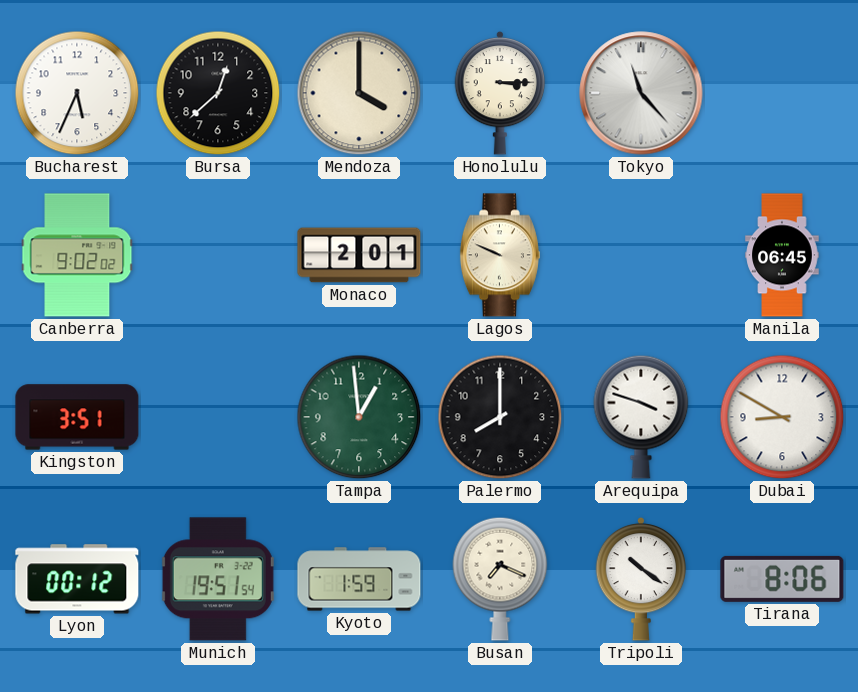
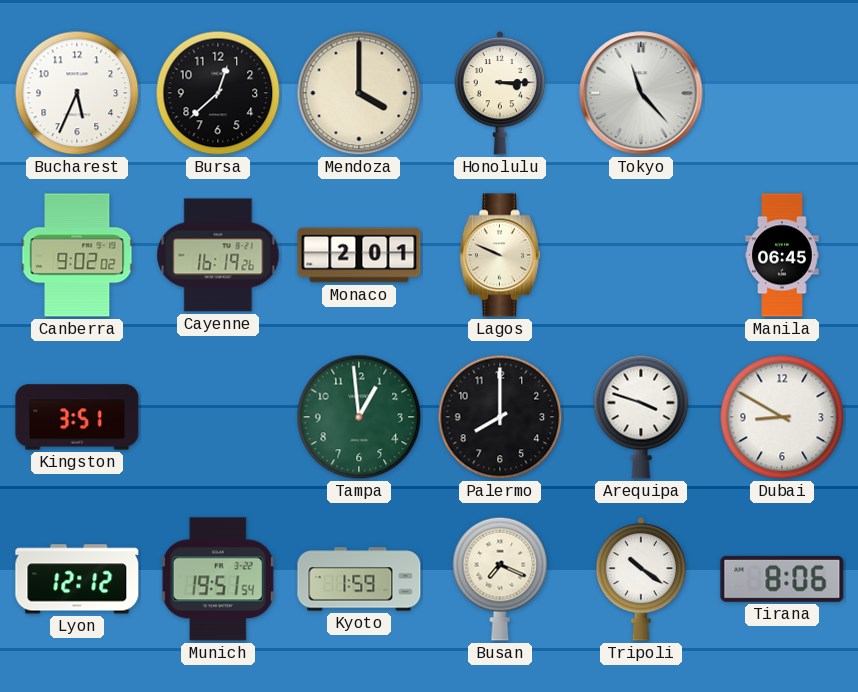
Cayenne: none -> 16:19
Lyon: 00:12 -> 12:12
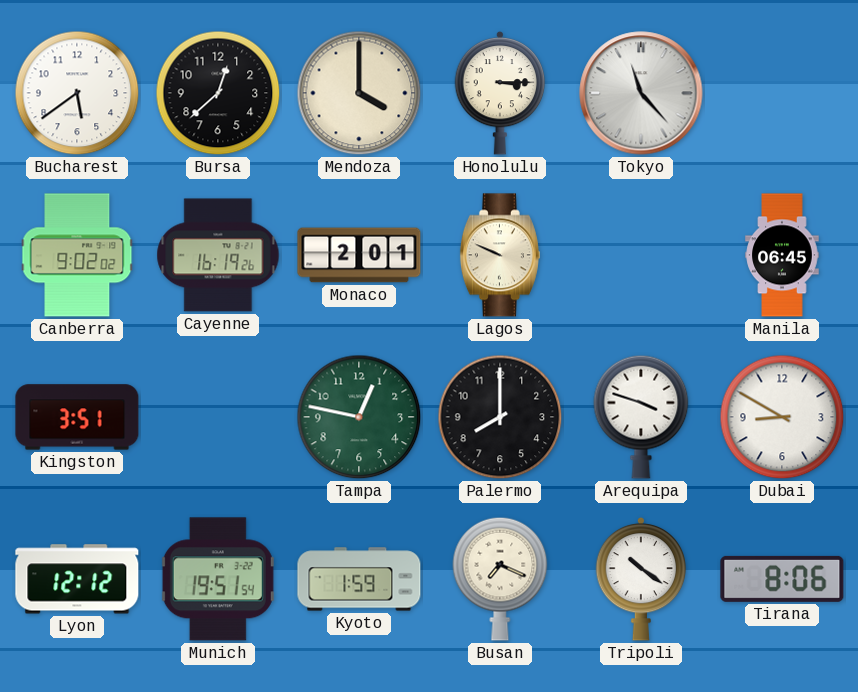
Bucharest: 5:34 -> 5:39
Tampa: 12:59 -> 12:47
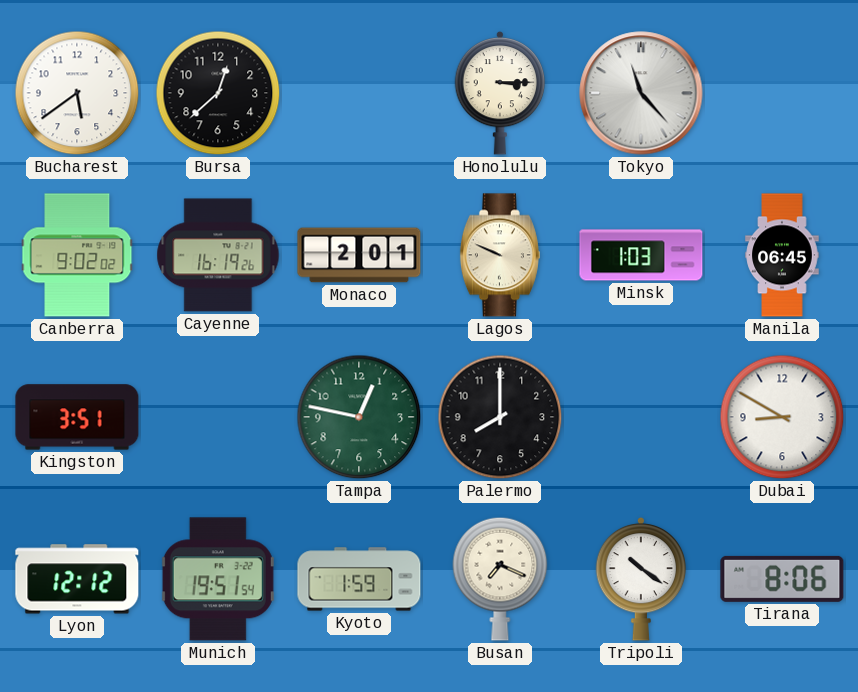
Mendoza: 4:00 -> none
Minsk: none -> 1:03
Arequipa: 3:48 -> none
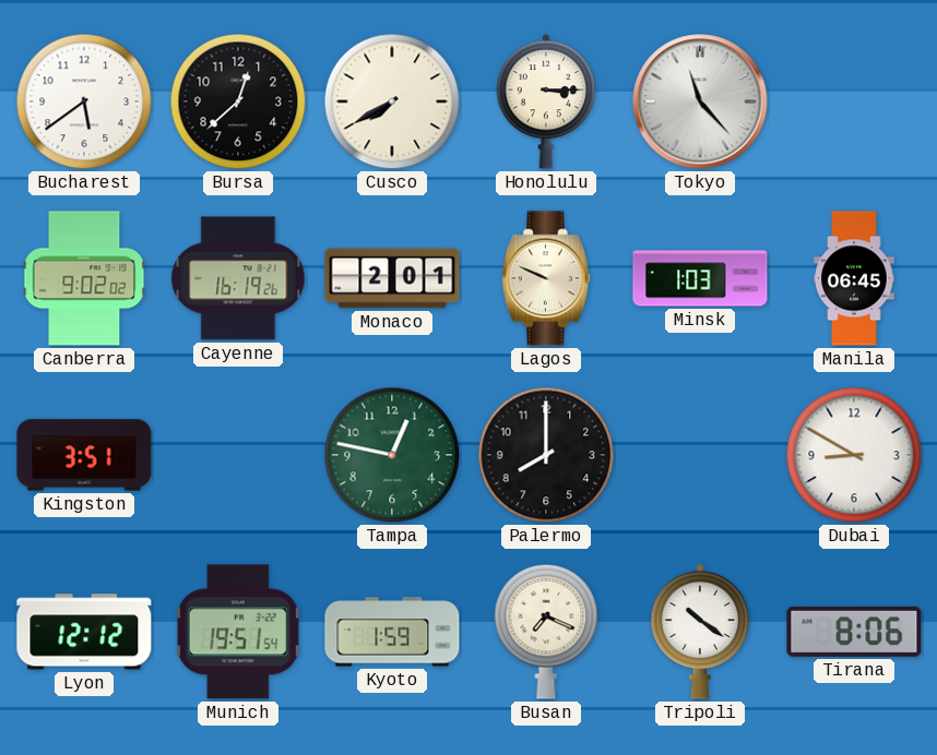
Cusco: none -> 7:40
